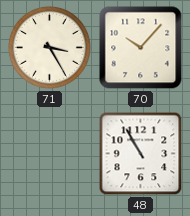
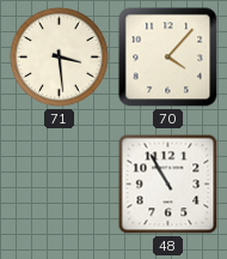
71: 3:25 -> 3:29
70: 10:07 -> 4:07
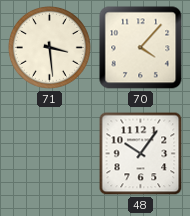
48: 10:55 -> 10:06
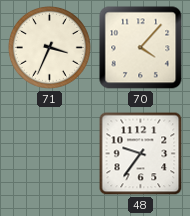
71: 3:29 -> 3:34
48: 10:06 -> 9:36
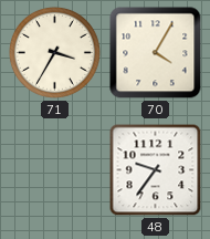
71: 3:34 -> 3:35
70: 4:07 -> 4:05
